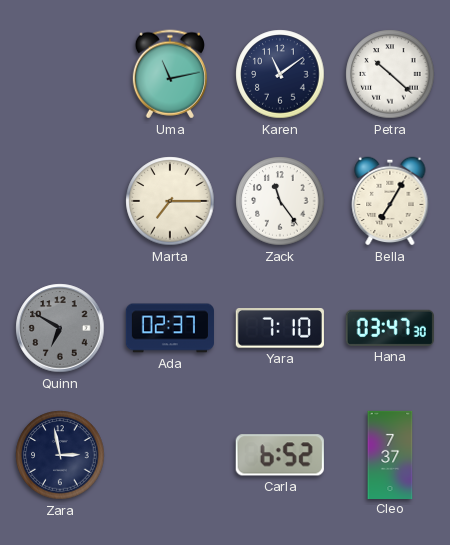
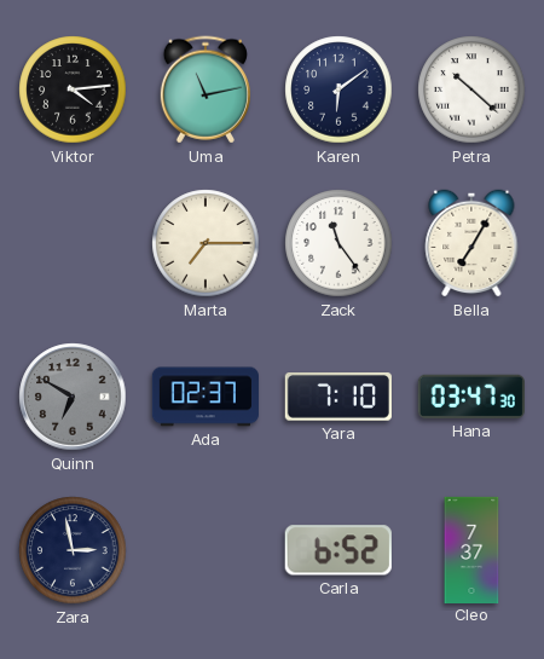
Viktor: none -> 4:14
Karen: 11:09 -> 6:09
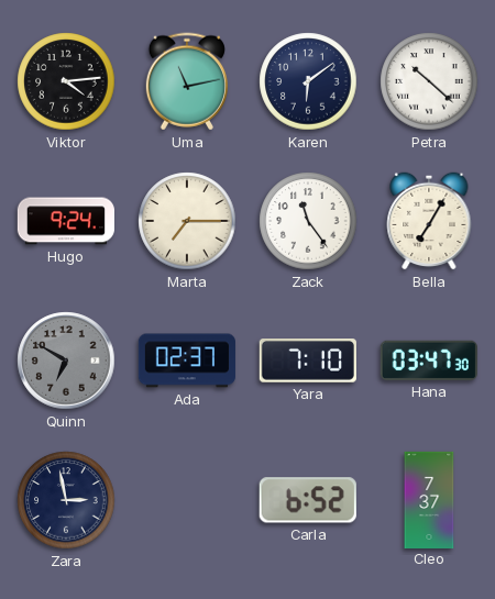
Hugo: none -> 9:24
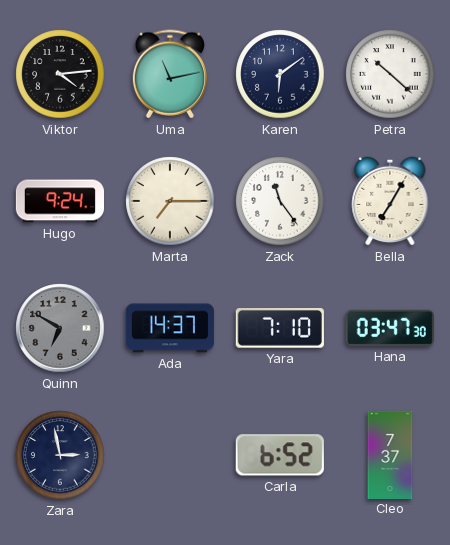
Ada: 02:37 -> 14:37
